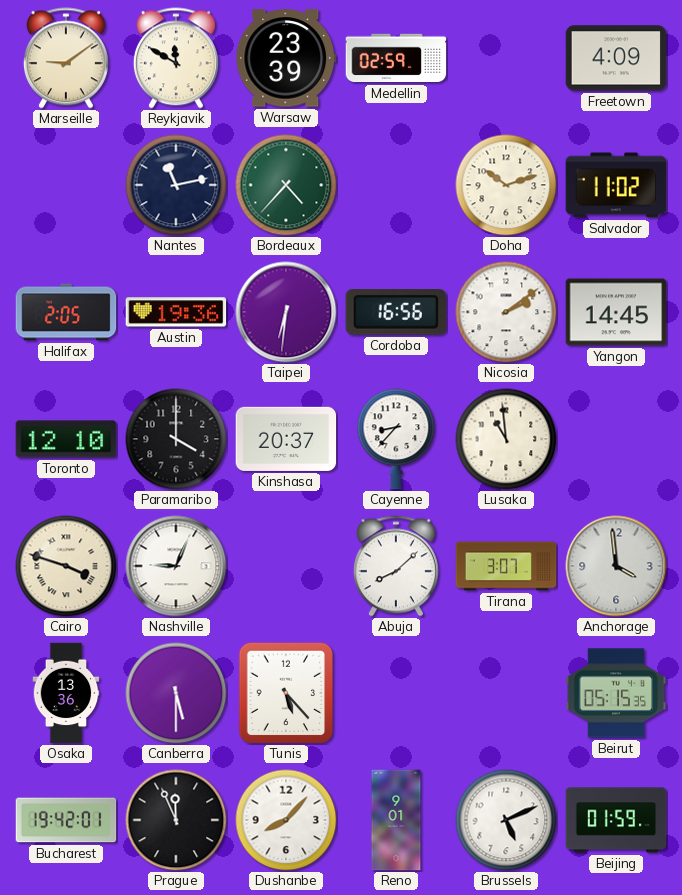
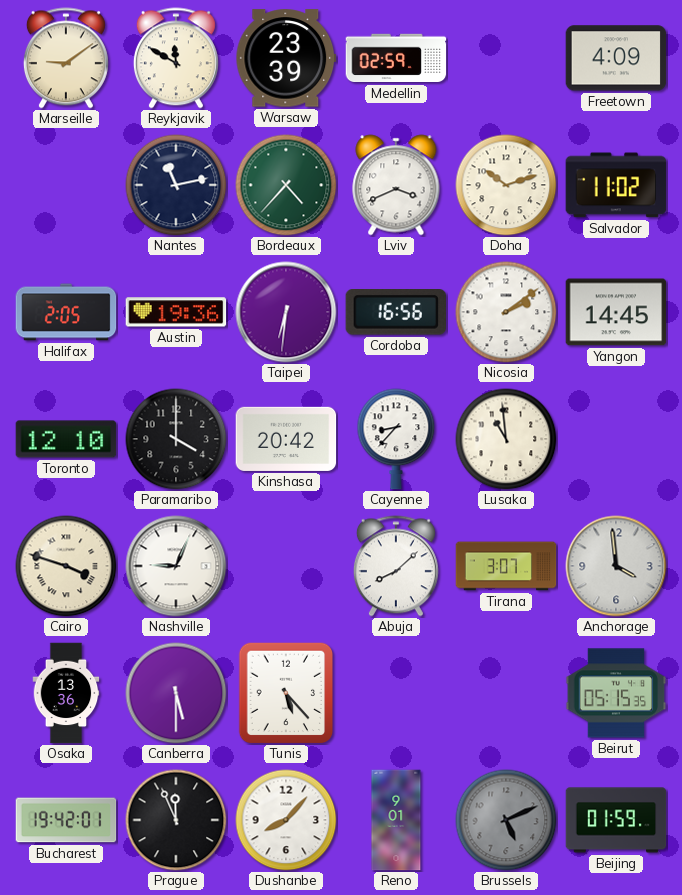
Lviv: none -> 3:41
Kinshasa: 20:37 -> 20:42
Brussels dial: white -> grey
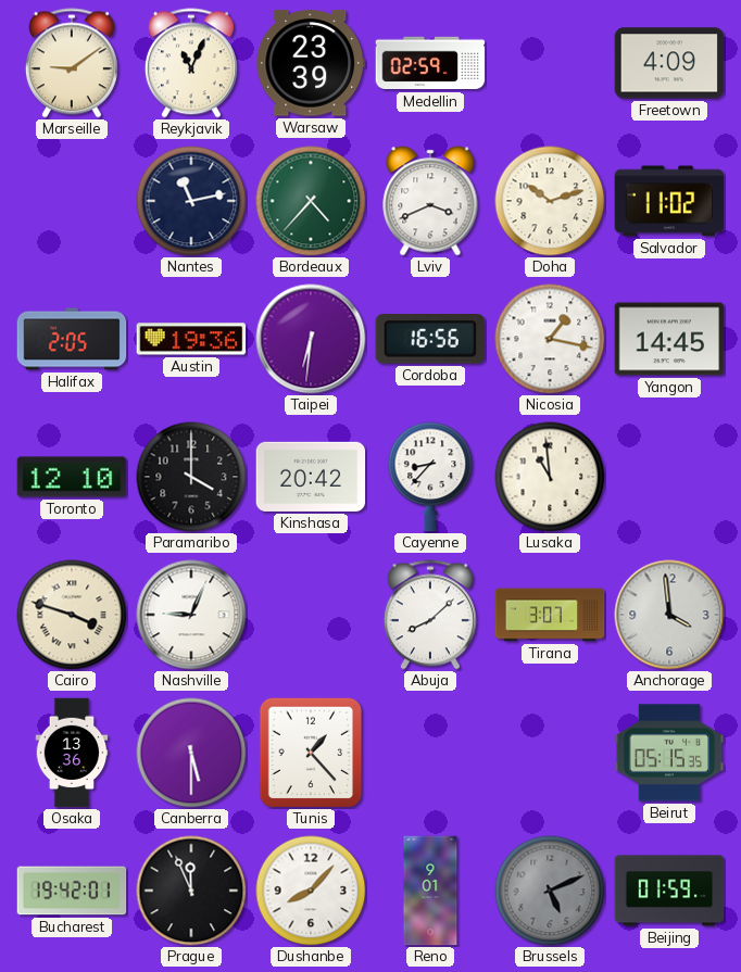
Reykjavik: 11:50 -> 11:04
Nicosia: 2:09 -> 1:17
Tunis: 5:23 -> 1:23
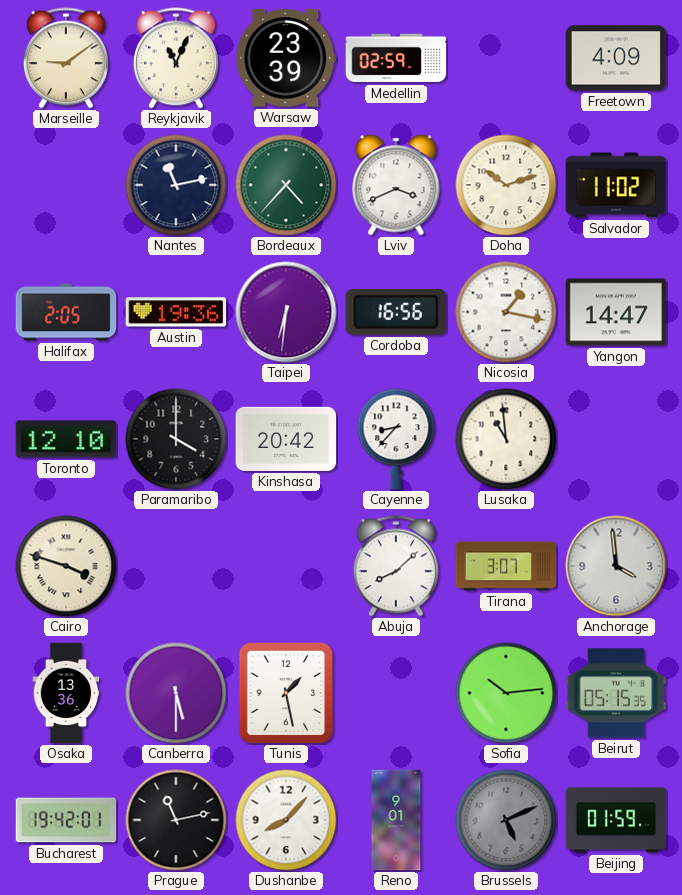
Yangon: 14:45 -> 14:47
Nashville: 9:04 -> none
Tunis: 1:23 -> 1:28
Sofia: none -> 10:14
Prague: 11:56 -> 11:13
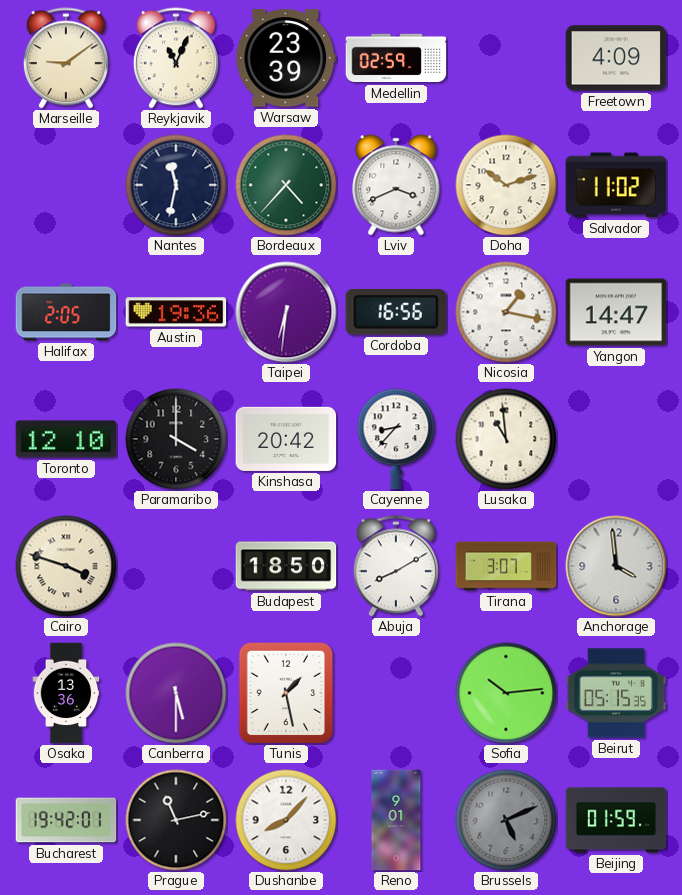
Nantes: 11:13 -> 11:32
Budapest: none -> 18:50
Abuja: 8:08 -> 8:10
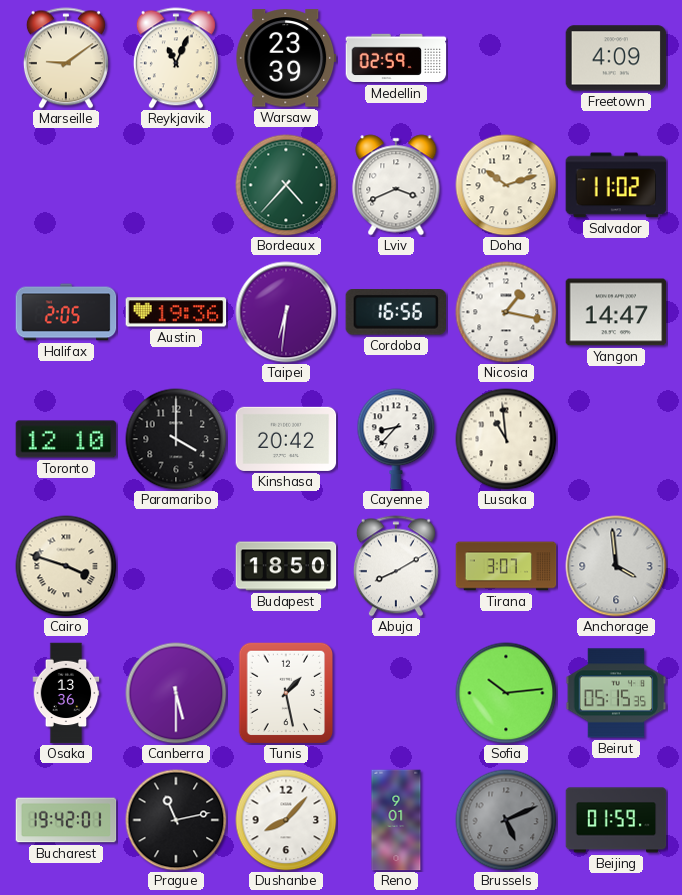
Nantes: 11:32 -> none
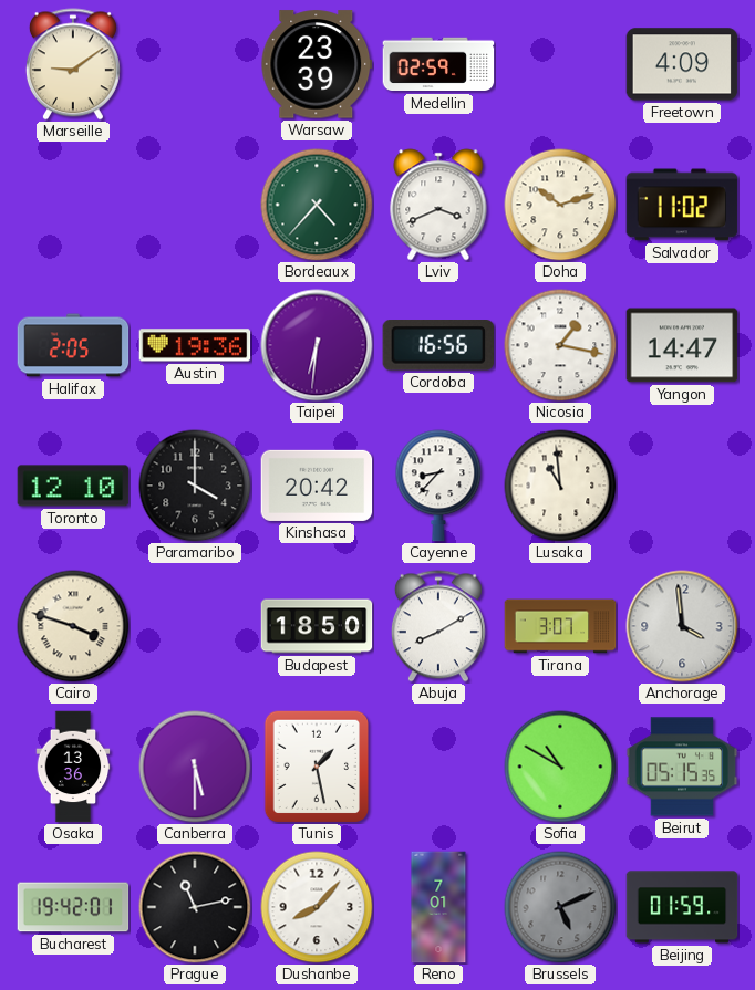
Reykjavik: 11:04 -> none
Sofia: 10:14 -> 10:50
Reno: 9:01 -> 7:01
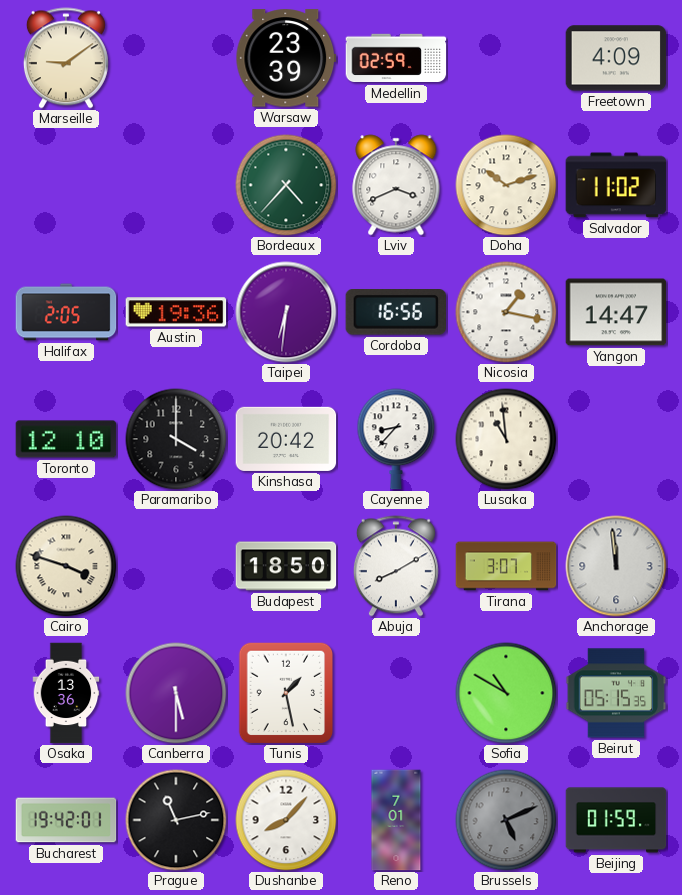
Anchorage: 3:59 -> 11:59
